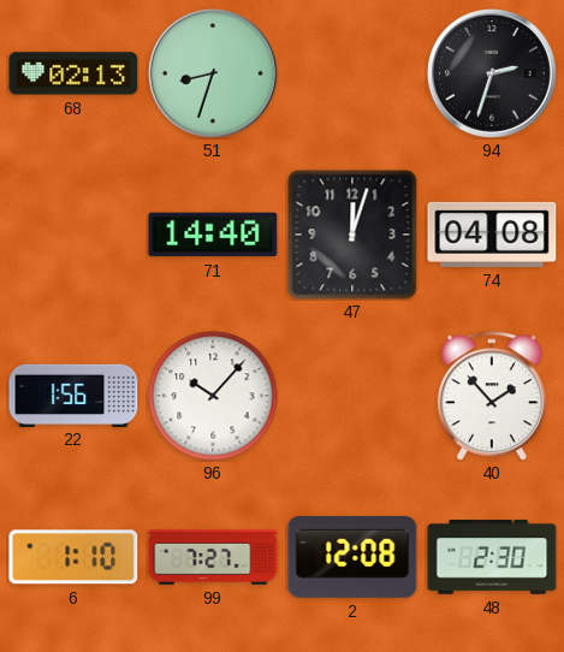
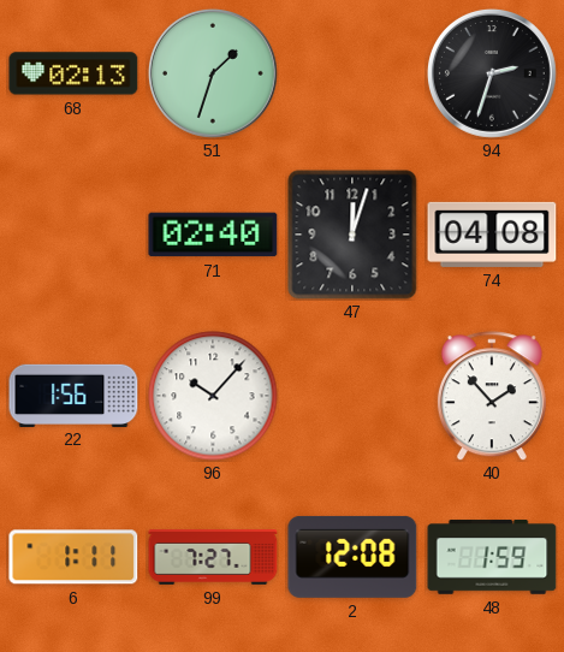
51: 8:33 -> 1:33
71: 14:40 -> 02:40
6: 1:10 -> 1:11
48: 2:30 -> 1:59
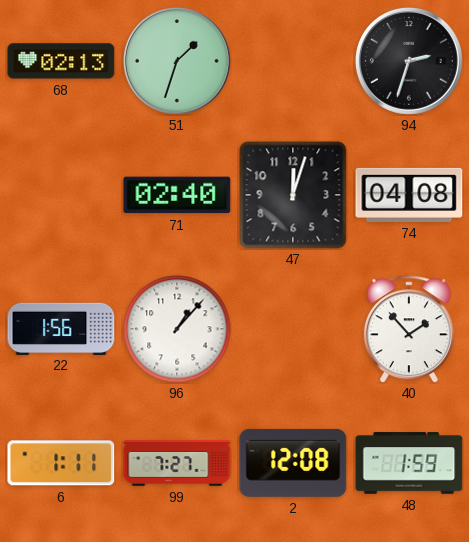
96: 10:07 -> 1:07
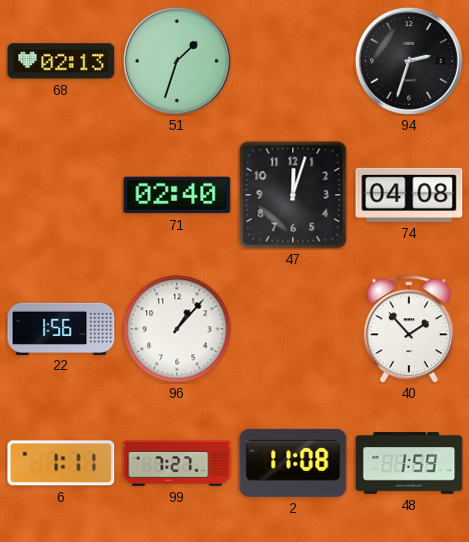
2: 12:08 -> 11:08
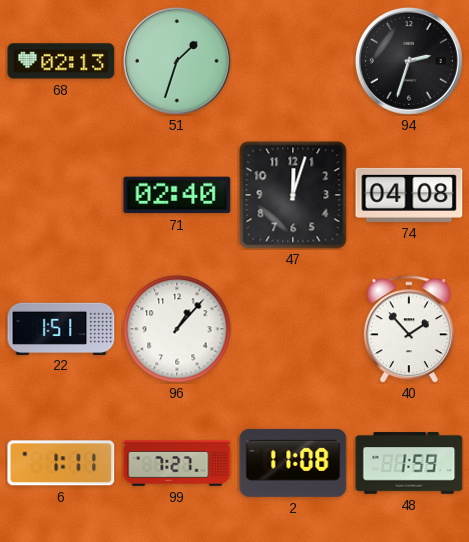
22: 1:56 -> 1:51
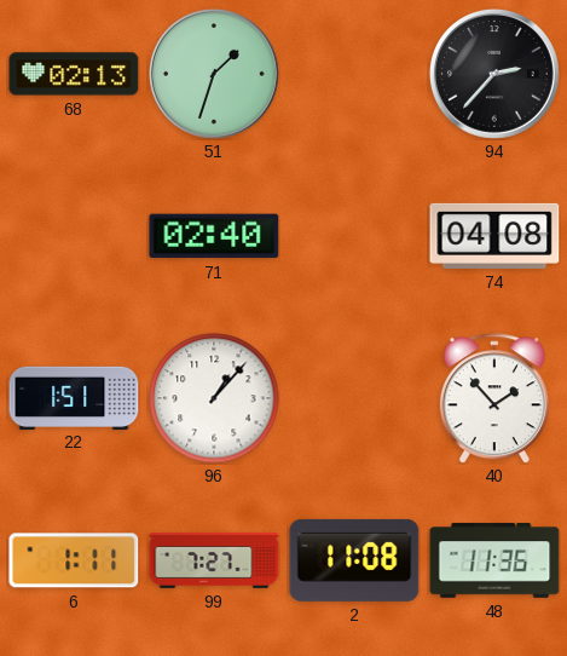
94: 2:33 -> 2:37
47: 12:03 -> none
48: 1:59 -> 11:36
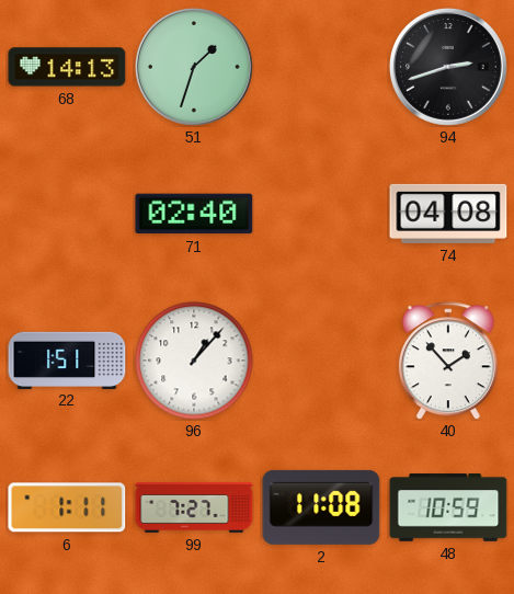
68: 02:13 -> 14:13
94: 2:37 -> 2:42
48: 11:36 -> 10:59
